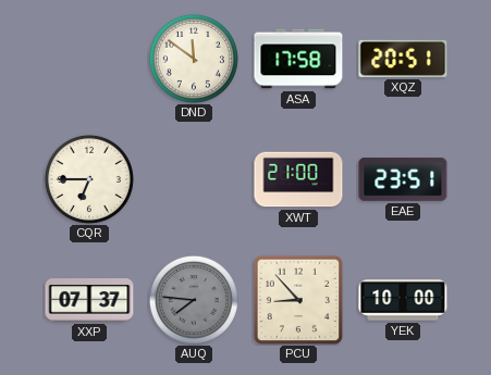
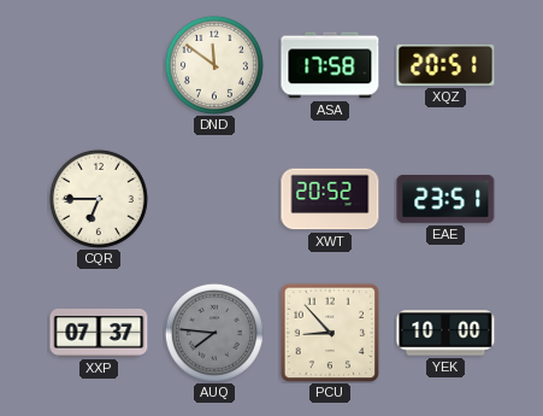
XWT: 21:00 -> 20:52
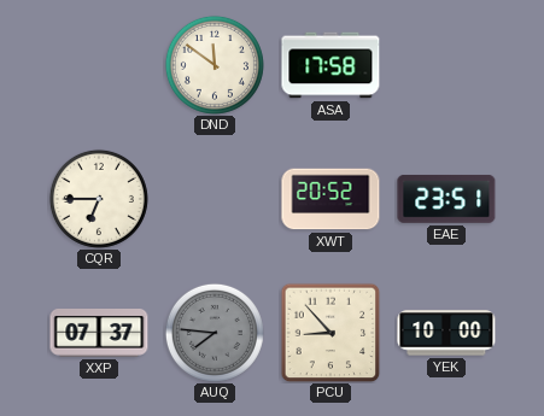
XQZ: 20:51 -> none
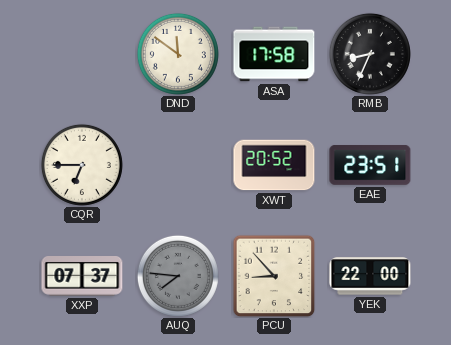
RMB: none -> 8:34
YEK: 10:00 -> 22:00
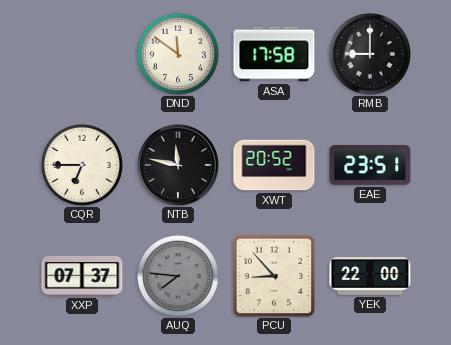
RMB: 8:34 -> 9:00
NTB: none -> 11:47
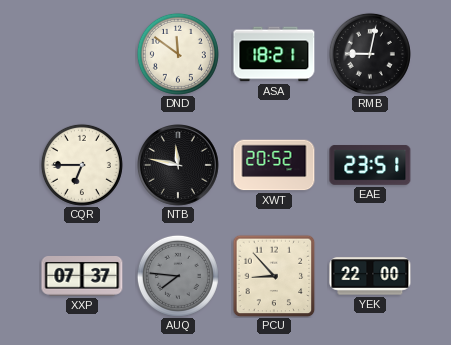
ASA: 17:58 -> 18:21
RMB: 9:00 -> 9:02
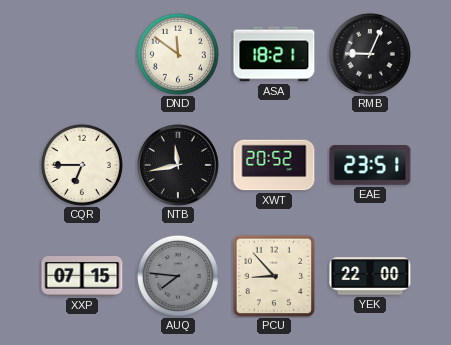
RMB: 9:02 -> 9:04
NTB: 11:47 -> 11:43
XXP: 07:37 -> 07:15
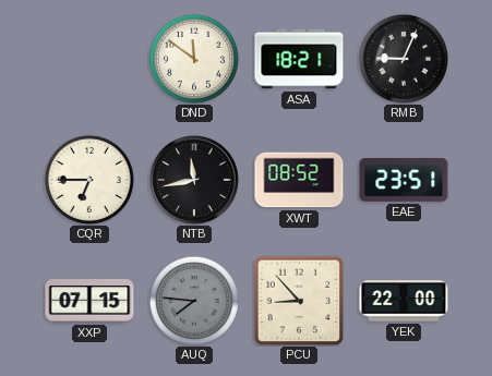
XWT: 20:52 -> 08:52
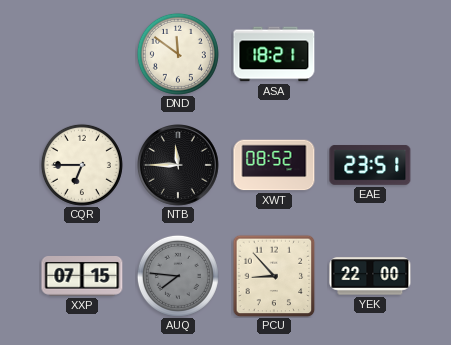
RMB: 9:04 -> none
NTB: 11:43 -> 11:45
